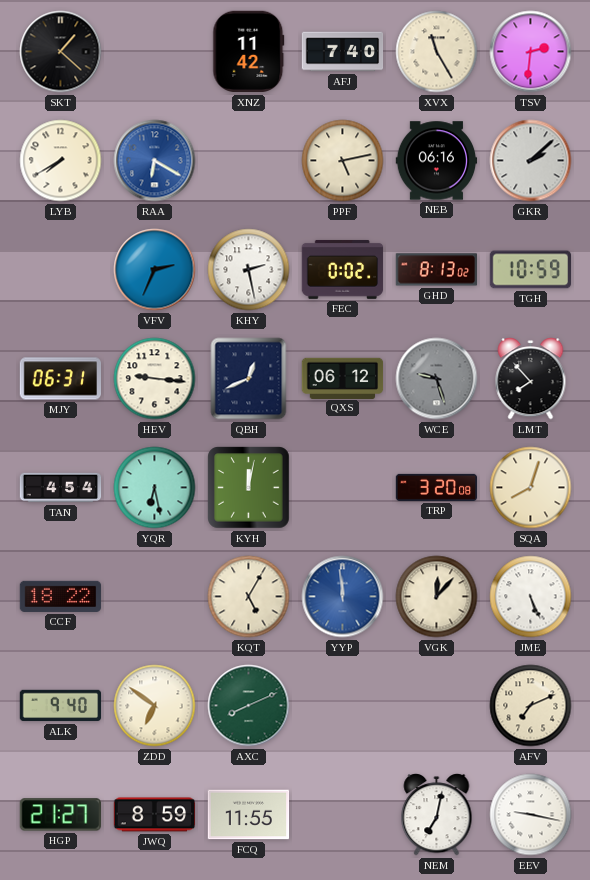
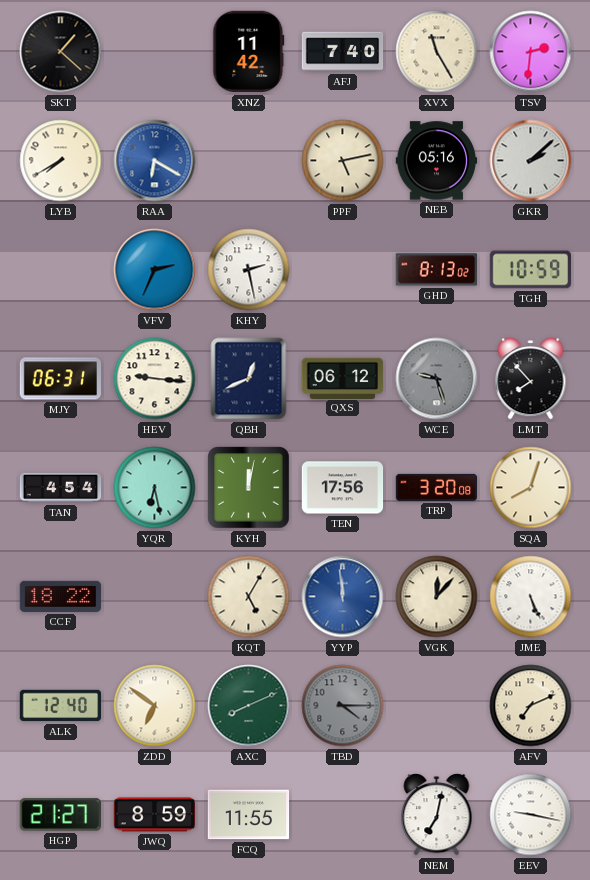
NEB: 06:16 -> 05:16
FEC: 0:02 -> none
TEN: none -> 17:56
ALK: 9:40 -> 12:40
TBD: none -> 4:15
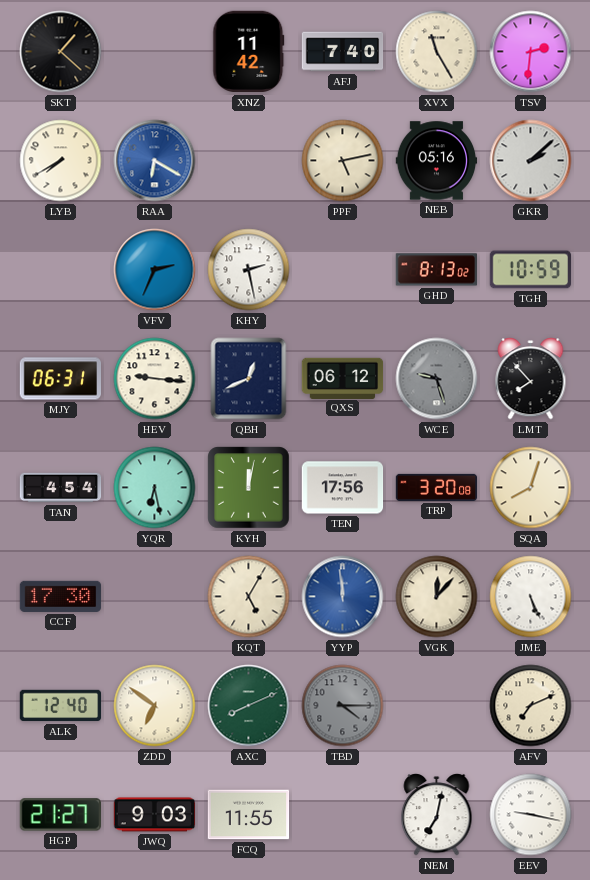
CCF: 18:22 -> 17:30
JWQ: 8:59 -> 9:03
